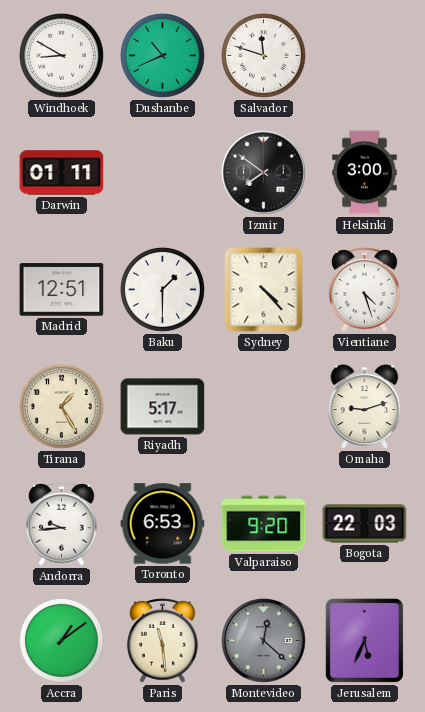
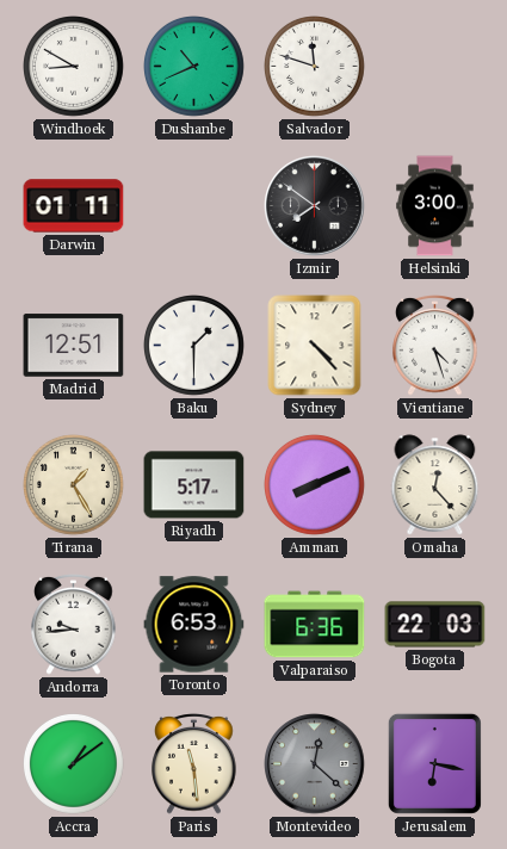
Amman: none -> 8:11
Omaha: 9:12 -> 12:23
Valparaiso: 9:20 -> 6:36
Jerusalem: 5:34 -> 6:17
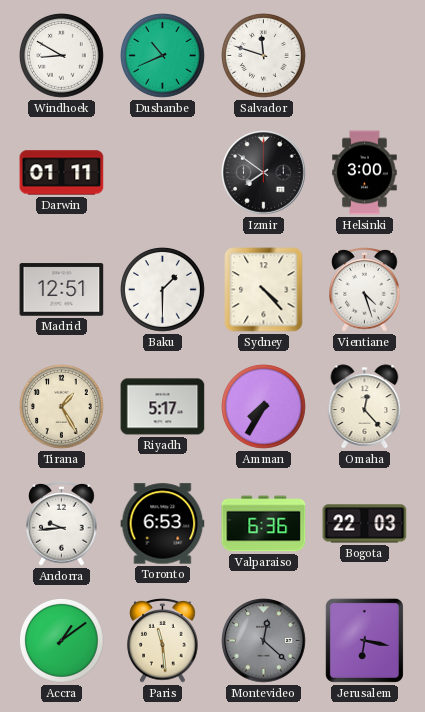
Amman: 8:11 -> 7:35
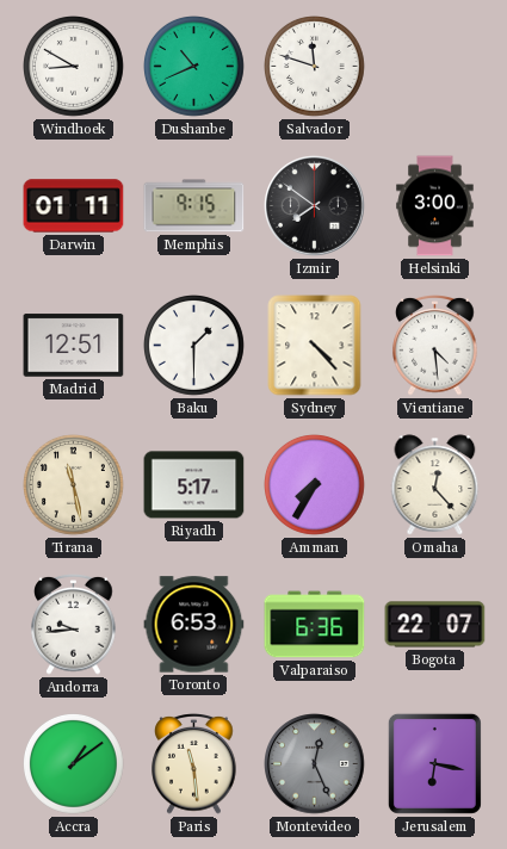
Memphis: none -> 9:15
Vientiane: 4:27 -> 4:29
Tirana: 1:25 -> 11:28
Bogota: 22:03 -> 22:07
Montevideo: 12:22 -> 12:26
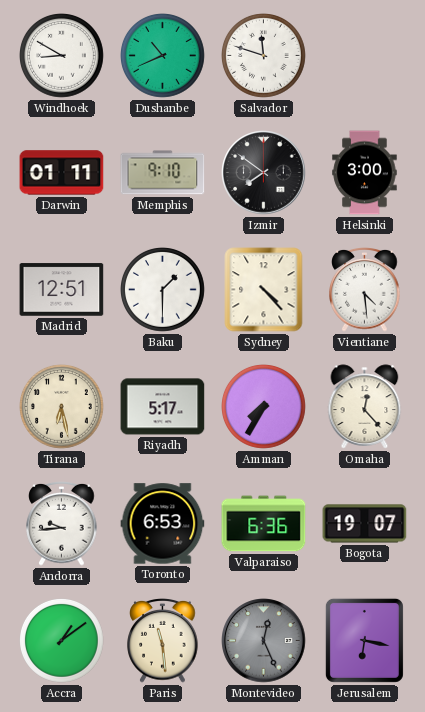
Memphis: 9:15 -> 9:10
Tirana: 11:28 -> 6:28
Bogota: 22:07 -> 19:07
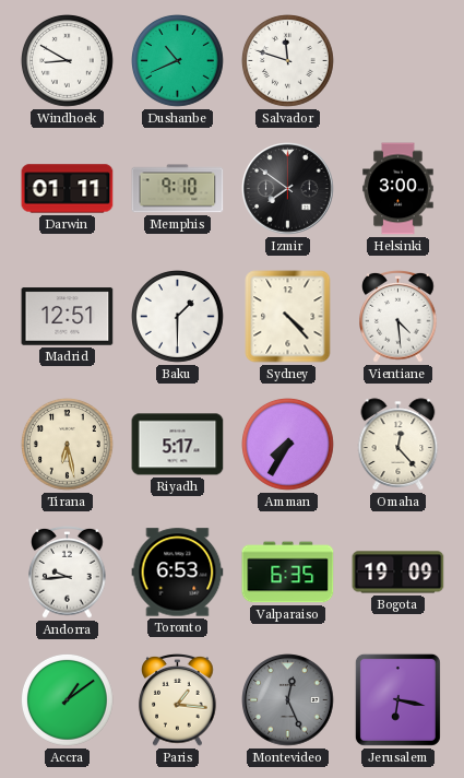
Valparaiso: 6:36 -> 6:35
Bogota: 19:07 -> 19:09
Paris: 11:29 -> 1:16
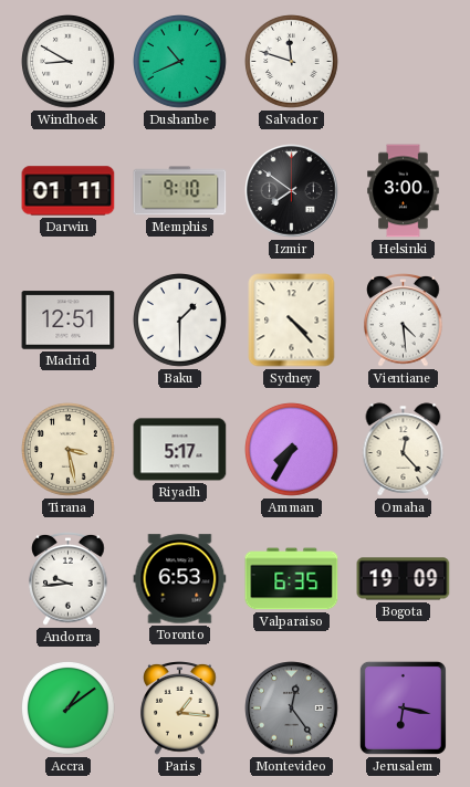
Tirana: 6:28 -> 3:28
Montevideo: 12:26 -> 12:24
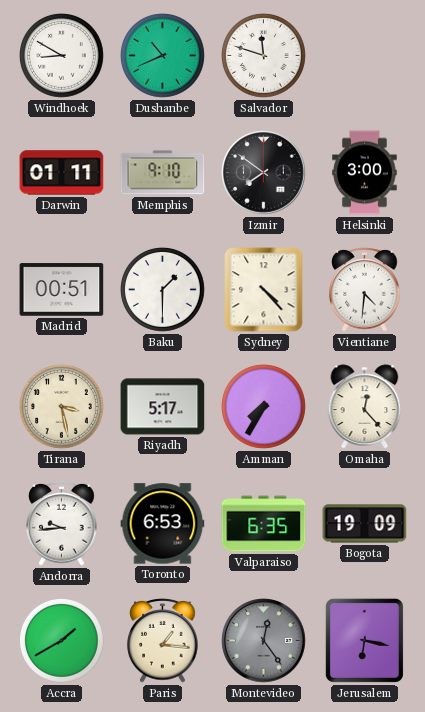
Madrid: 12:51 -> 00:51
Vientiane: 4:29 -> 4:31
Accra: 1:09 -> 1:40
